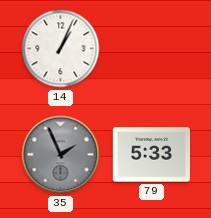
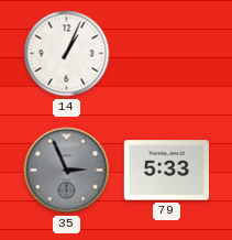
35: 1:56 -> 2:56
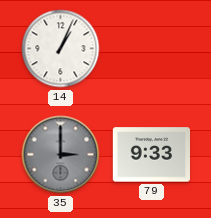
35: 2:56 -> 3:00
79: 5:33 -> 9:33
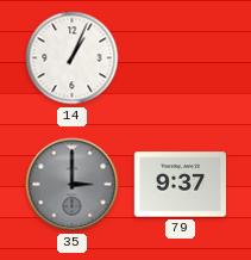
79: 9:33 -> 9:37
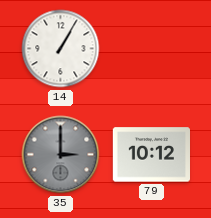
14: 1:04 -> 1:05
79: 9:37 -> 10:12
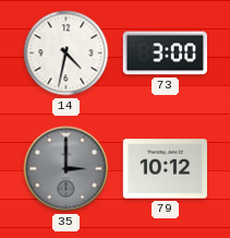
14: 1:05 -> 4:32
73: none -> 3:00
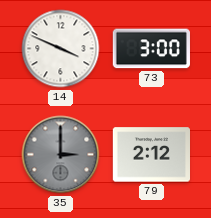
14: 4:32 -> 3:49
79: 10:12 -> 2:12
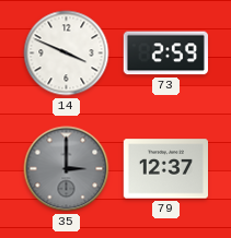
73: 3:00 -> 2:59
79: 2:12 -> 12:37
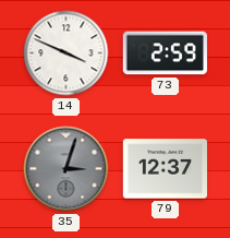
35: 3:00 -> 3:03
